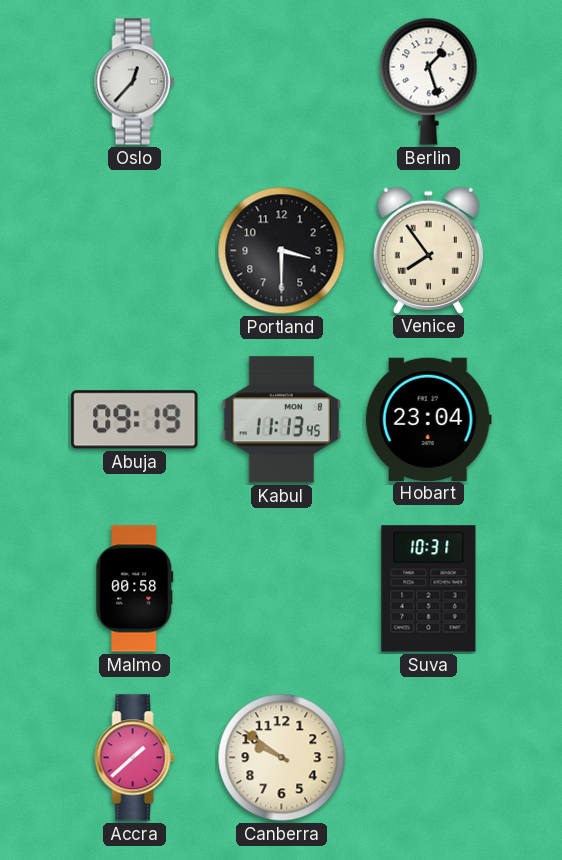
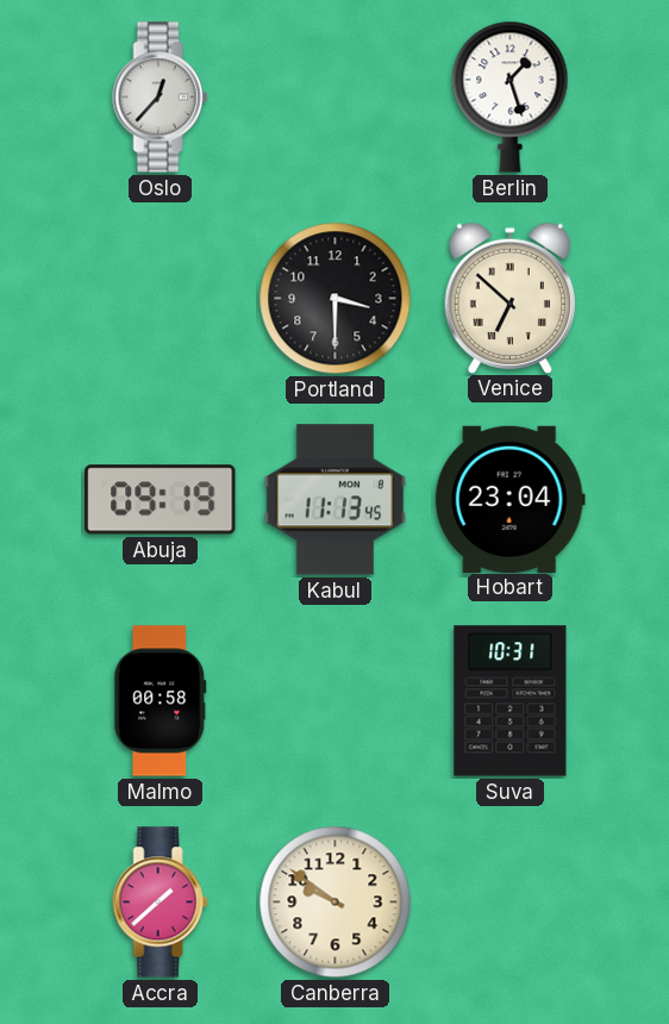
Venice: 7:54 -> 6:52
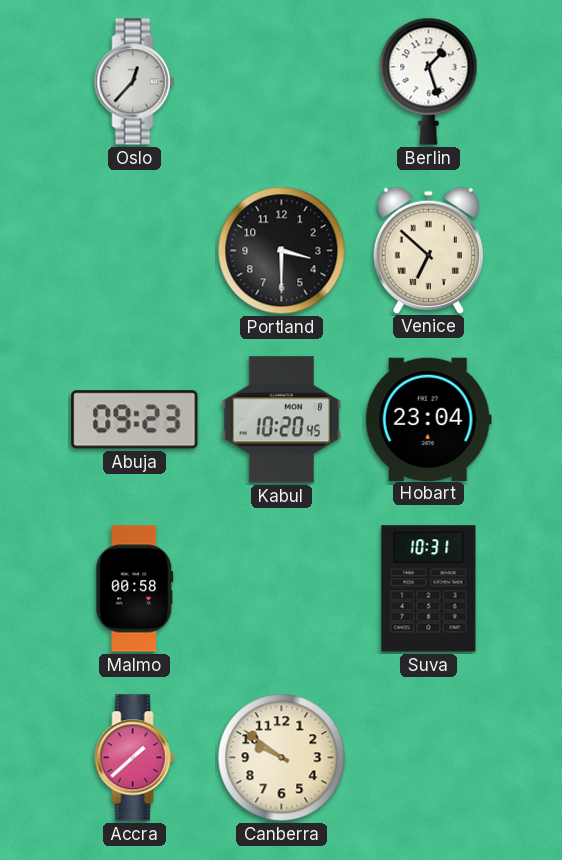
Abuja: 09:19 -> 09:23
Kabul: 11:13 -> 10:20
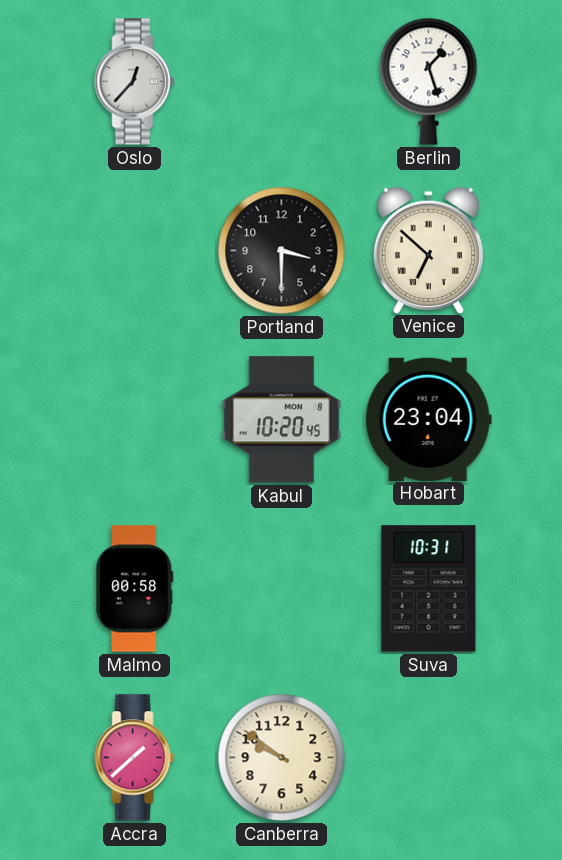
Abuja: 09:23 -> none
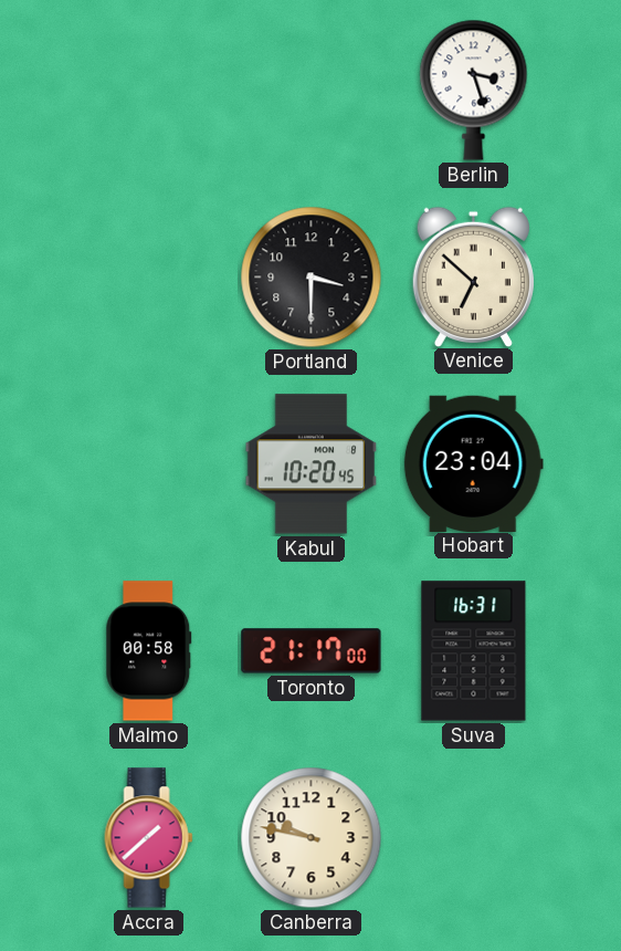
Oslo: 12:37 -> none
Berlin: 1:27 -> 3:27
Toronto: none -> 21:17
Suva: 10:31 -> 16:31
Canberra: 9:51 -> 9:47
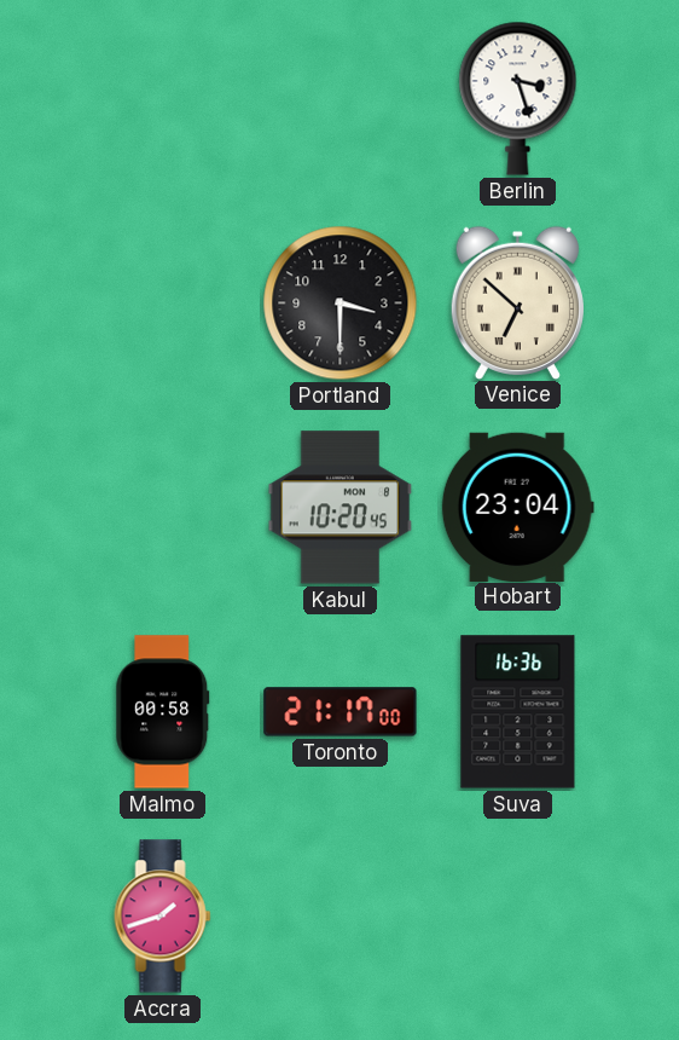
Suva: 16:31 -> 16:36
Accra: 1:38 -> 1:42
Canberra: 9:47 -> none
